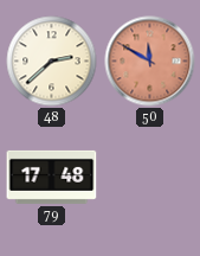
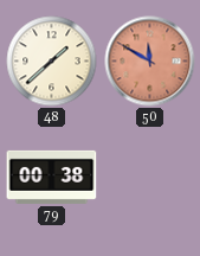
48: 2:38 -> 1:38
79: 17:48 -> 00:38
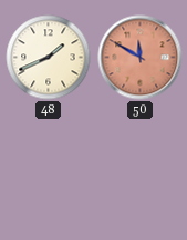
48: 1:38 -> 1:41
79: 00:38 -> none
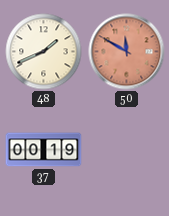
37: none -> 00:19
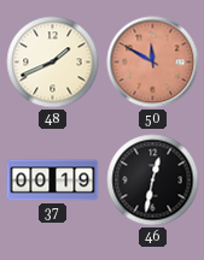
46: none -> 12:32
